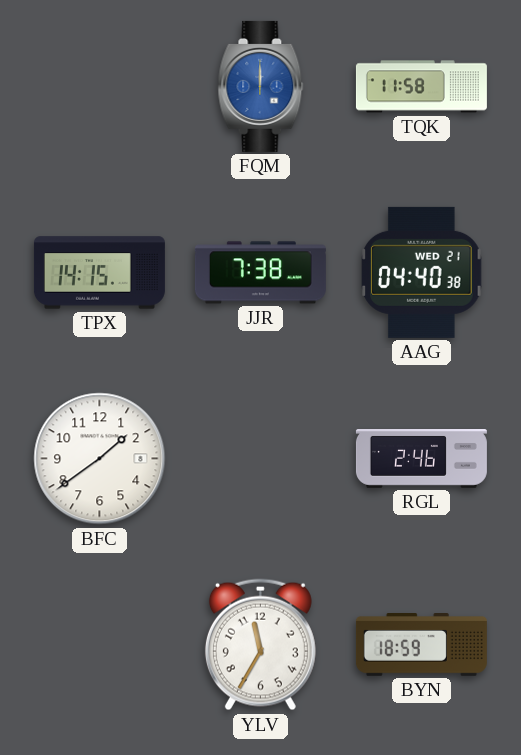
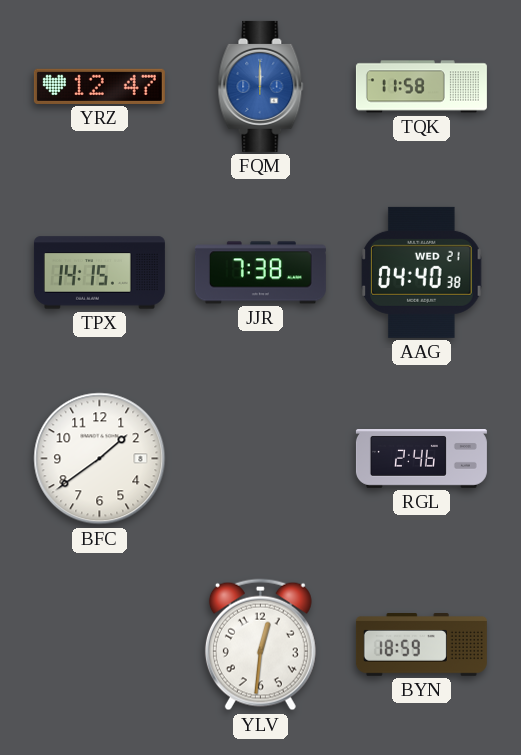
YRZ: none -> 12:47
YLV: 11:35 -> 12:31
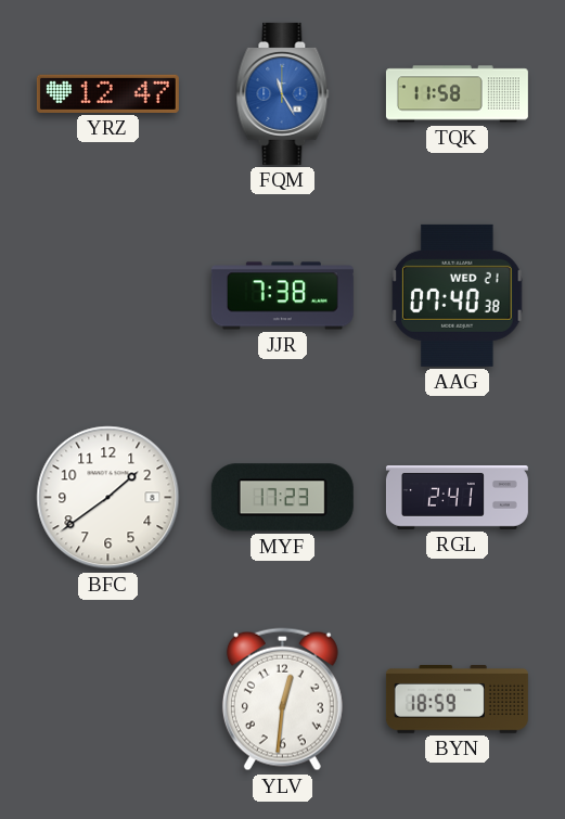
FQM: 12:00 -> 11:25
TPX: 14:15 -> none
AAG: 04:40 -> 07:40
MYF: none -> 17:23
RGL: 2:46 -> 2:41
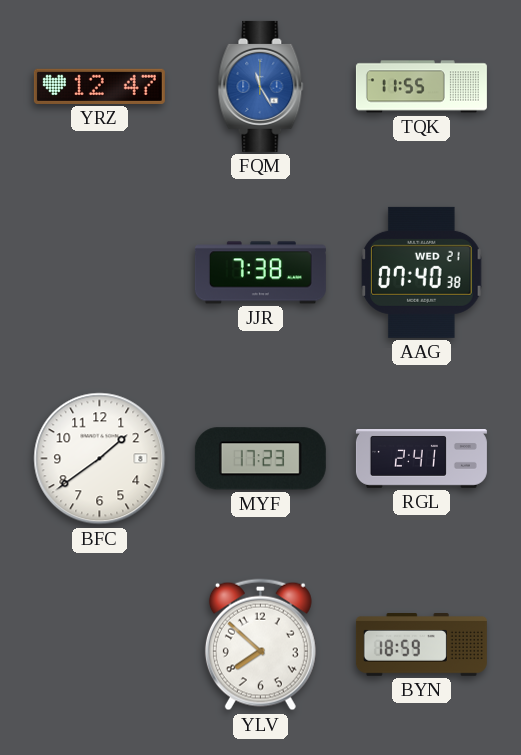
TQK: 11:58 -> 11:55
YLV: 12:31 -> 7:52
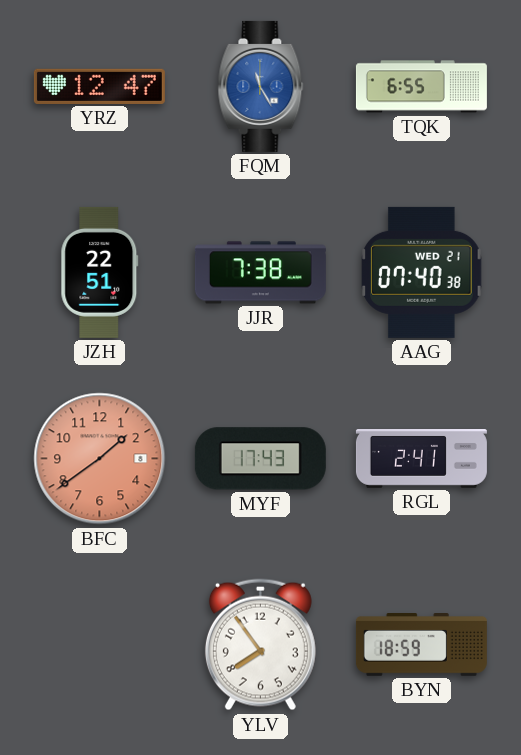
TQK: 11:55 -> 6:55
JZH: none -> 22:51
BFC dial: white -> salmon
MYF: 17:23 -> 17:43
YLV: 7:52 -> 7:54
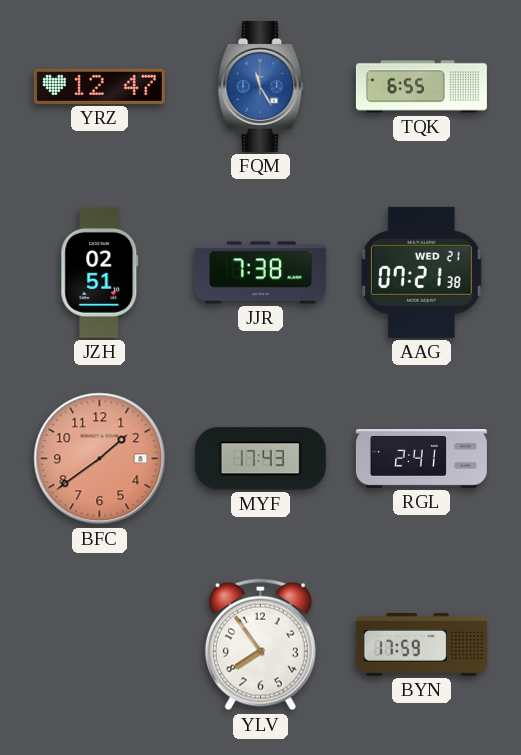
JZH: 22:51 -> 02:51
AAG: 07:40 -> 07:21
BYN: 18:59 -> 17:59
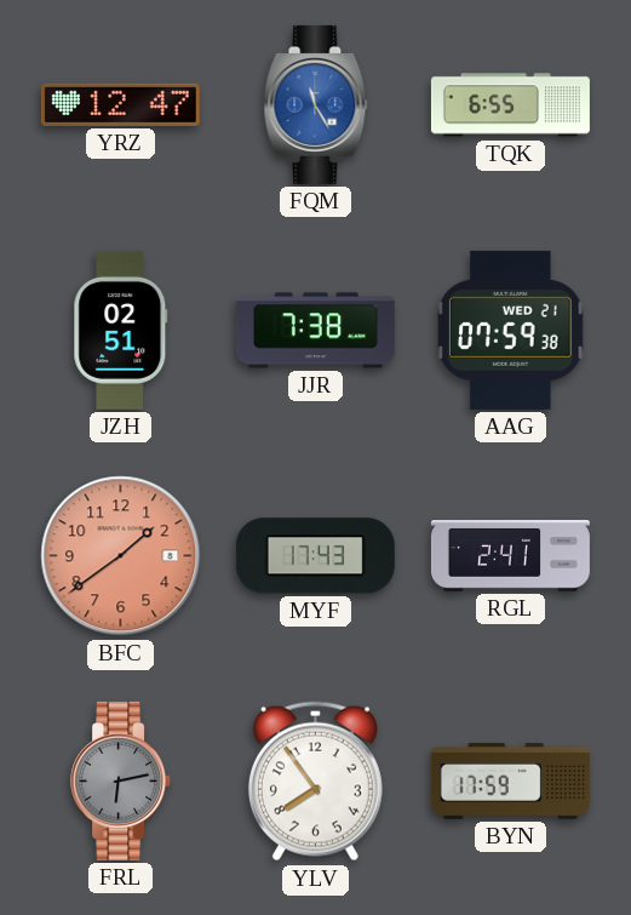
AAG: 07:21 -> 07:59
FRL: none -> 6:13
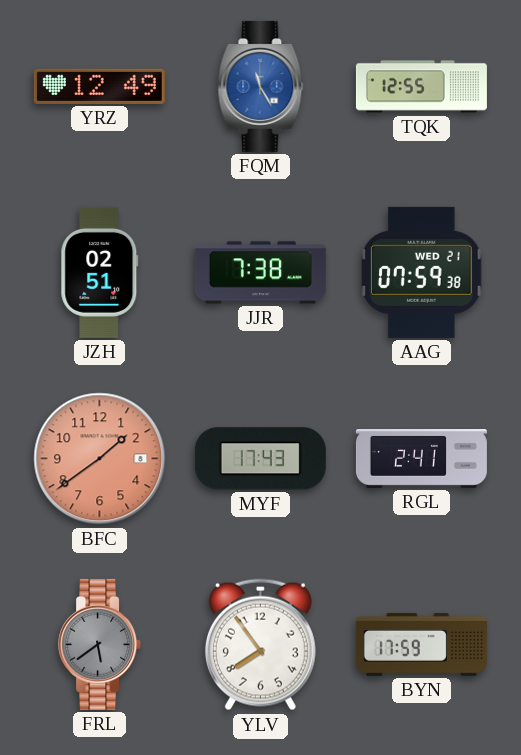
YRZ: 12:47 -> 12:49
TQK: 6:55 -> 12:55
FRL: 6:13 -> 5:39
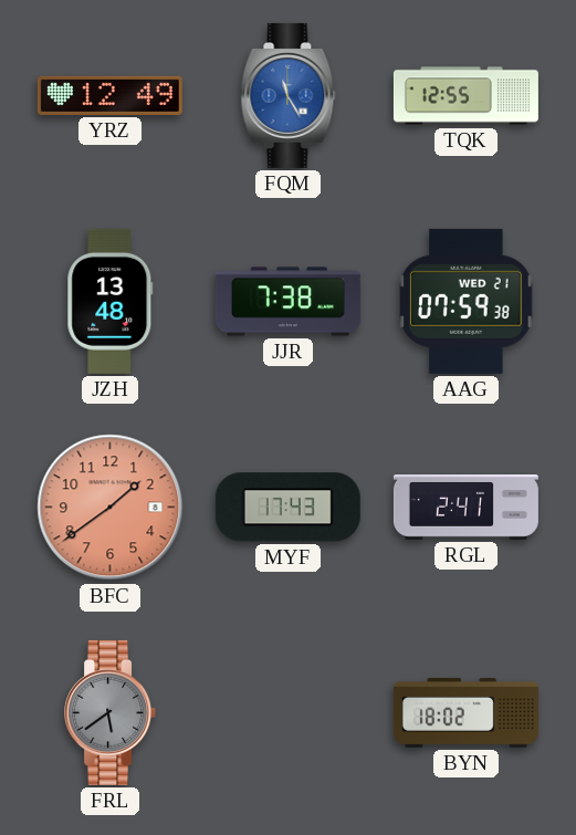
JZH: 02:51 -> 13:48
YLV: 7:54 -> none
BYN: 17:59 -> 18:02
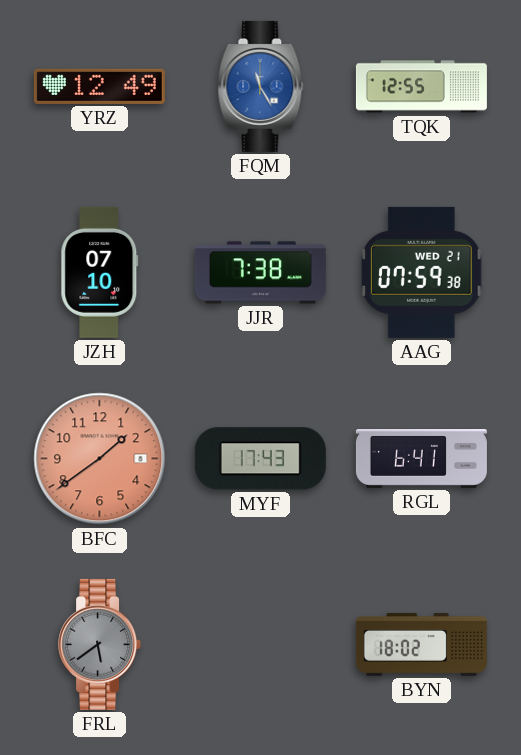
JZH: 13:48 -> 07:10
RGL: 2:41 -> 6:41
